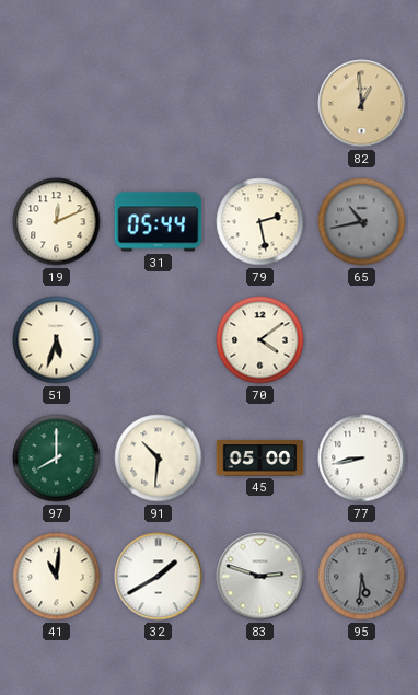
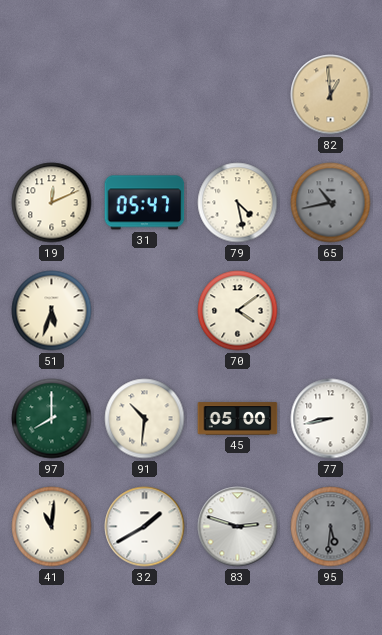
31: 05:44 -> 05:47
79: 2:28 -> 4:28
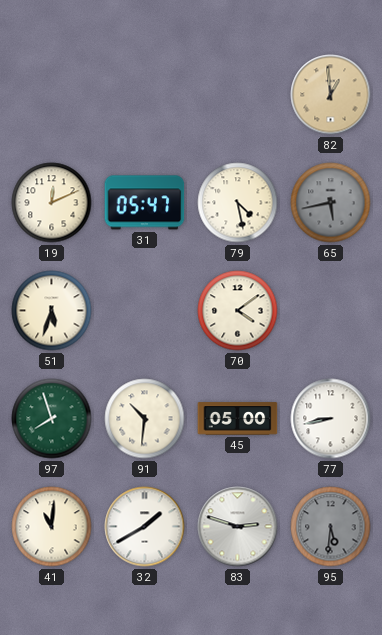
65: 10:43 -> 5:43
97: 8:00 -> 7:57
